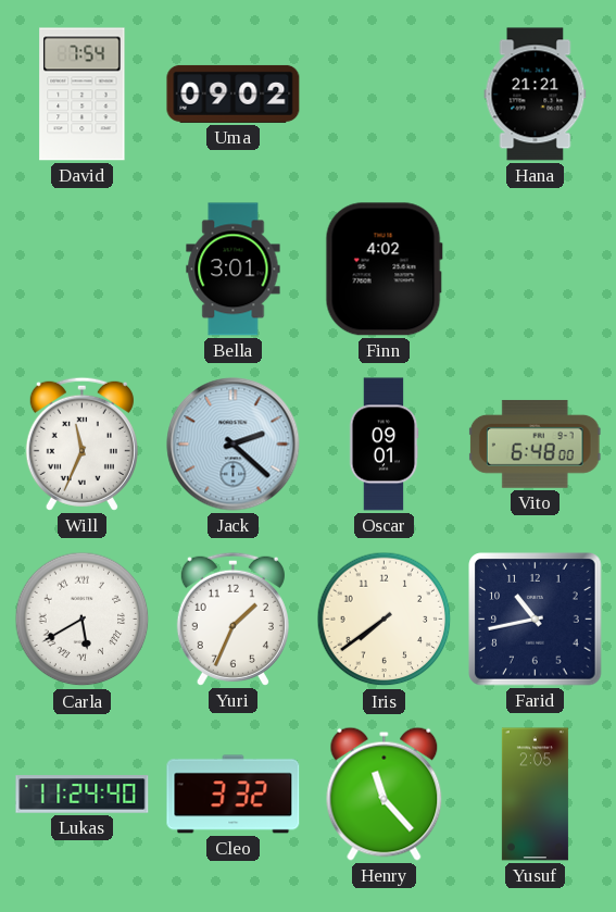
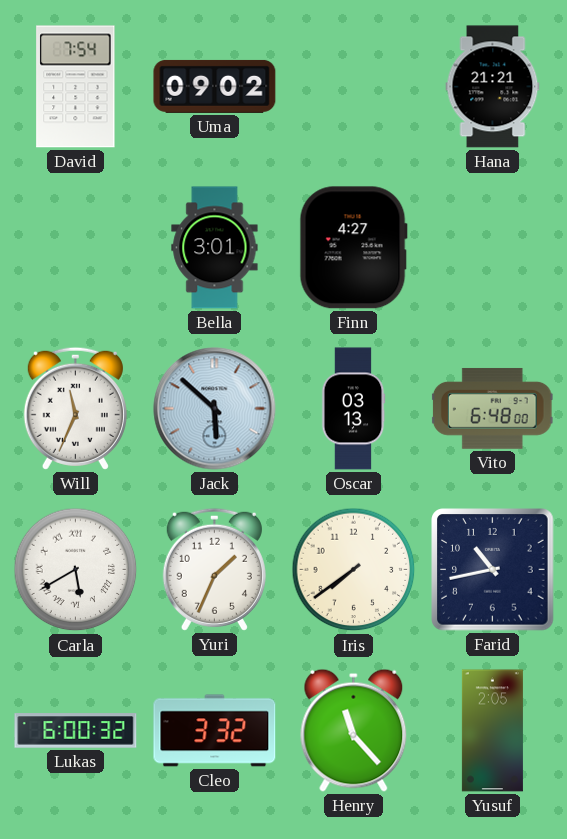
Finn: 4:02 -> 4:27
Jack: 2:22 -> 5:52
Oscar: 09:01 -> 03:13
Lukas: 11:24 -> 6:00
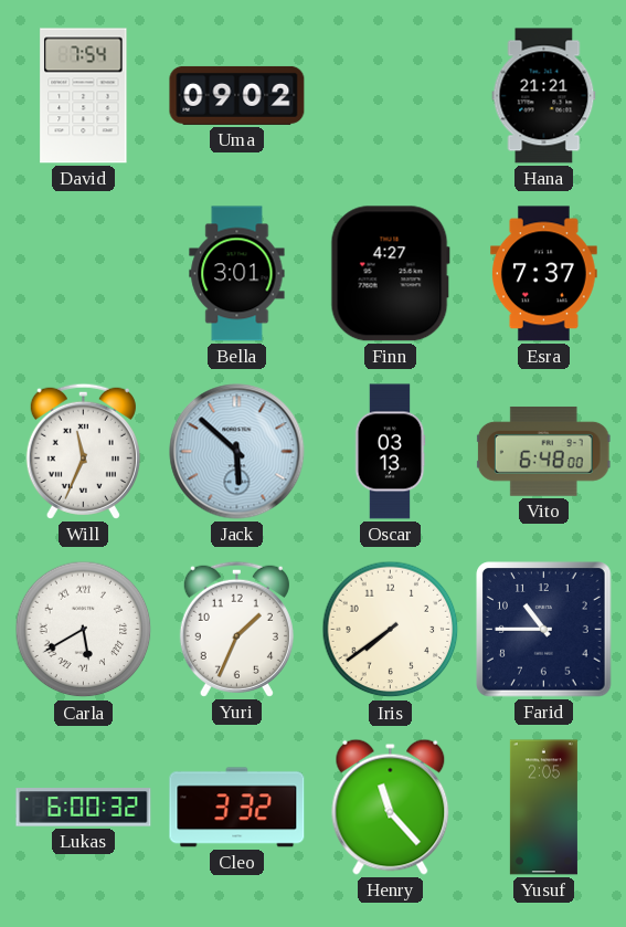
Esra: none -> 7:37
Farid: 10:43 -> 10:45
